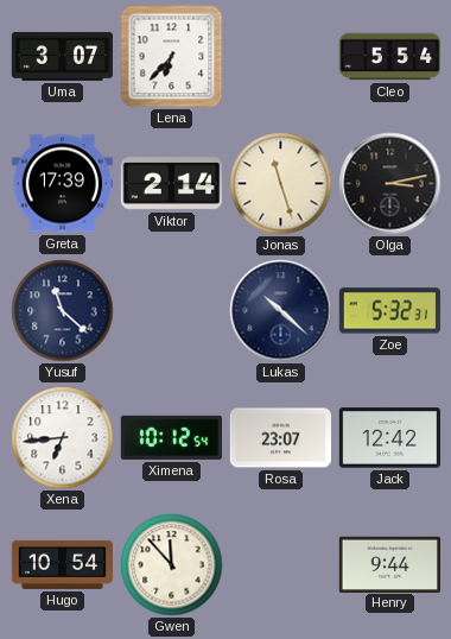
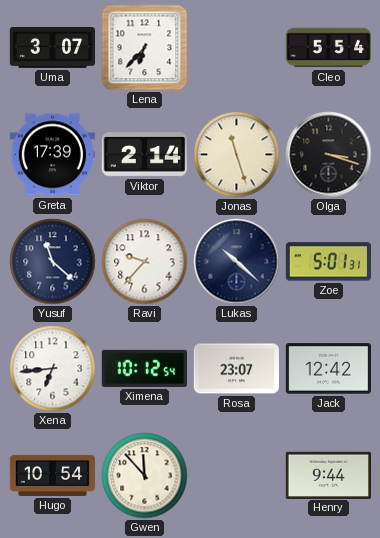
Olga: 3:13 -> 3:18
Ravi: none -> 9:37
Zoe: 5:32 -> 5:01
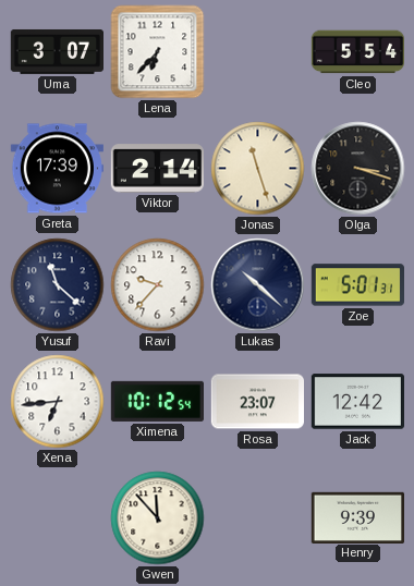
Hugo: 10:54 -> none
Henry: 9:44 -> 9:39
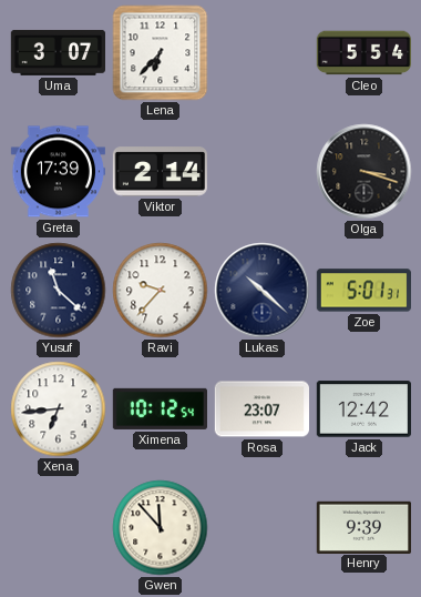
Jonas: 11:27 -> none
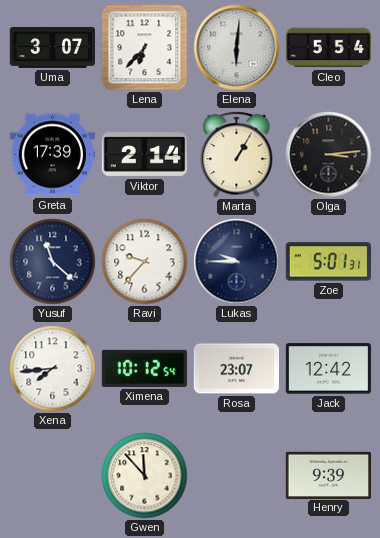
Elena: none -> 6:01
Marta: none -> 1:05
Olga: 3:18 -> 3:14
Lukas: 10:22 -> 9:45
Xena: 6:44 -> 7:44
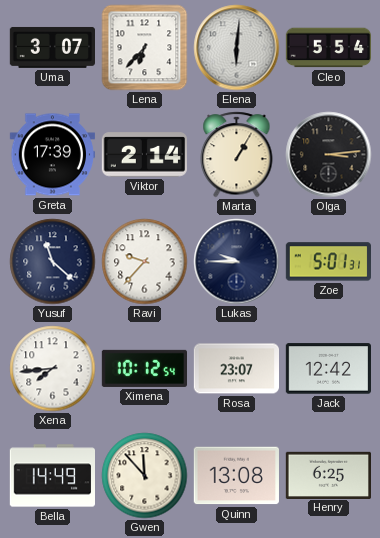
Bella: none -> 14:49
Quinn: none -> 13:08
Henry: 9:39 -> 6:25
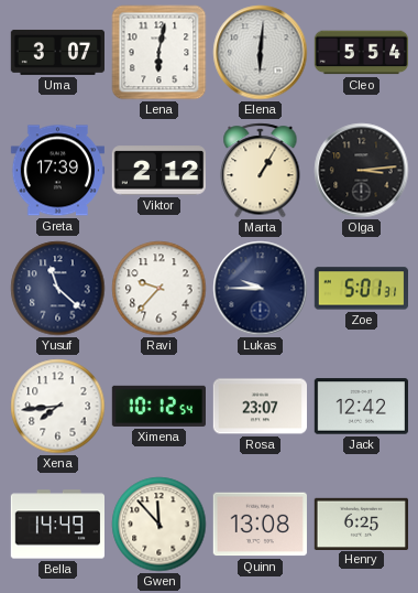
Lena: 6:37 -> 6:02
Viktor: 2:14 -> 2:12
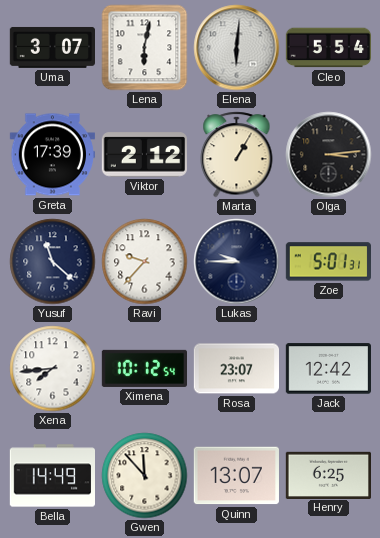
Quinn: 13:08 -> 13:07
